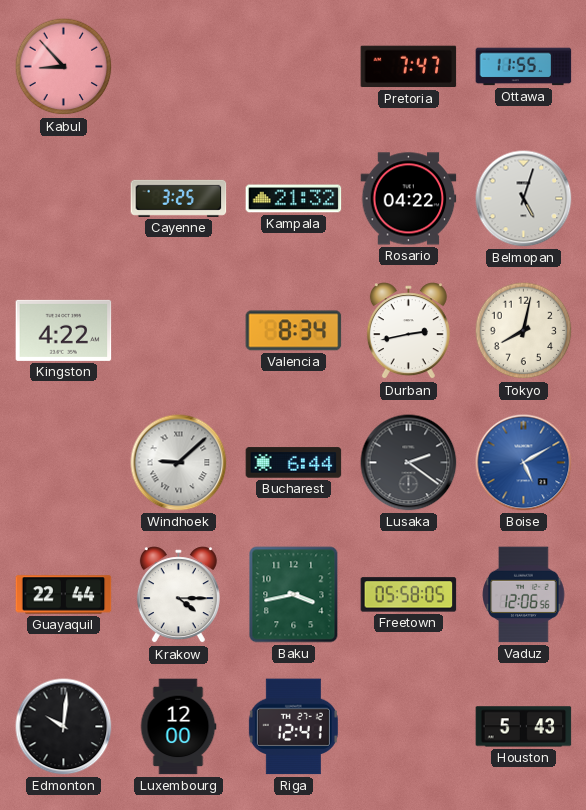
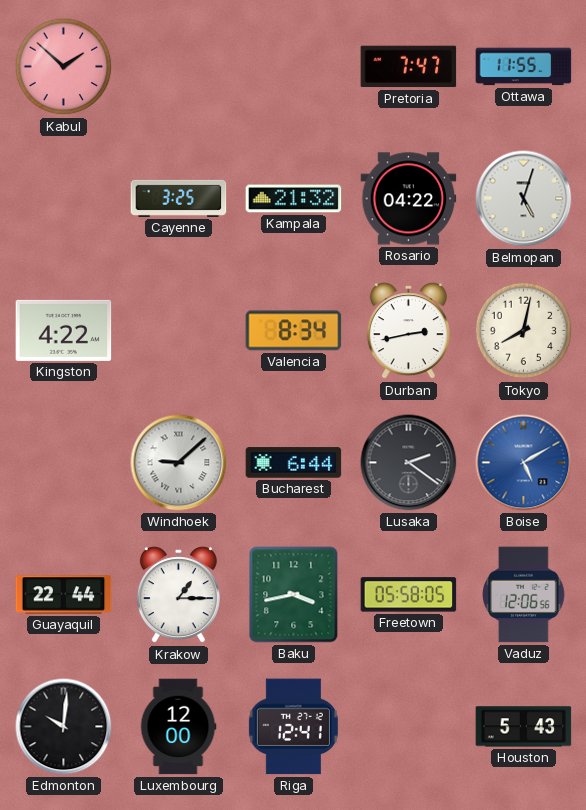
Kabul: 8:53 -> 1:52
Krakow: 4:15 -> 1:15
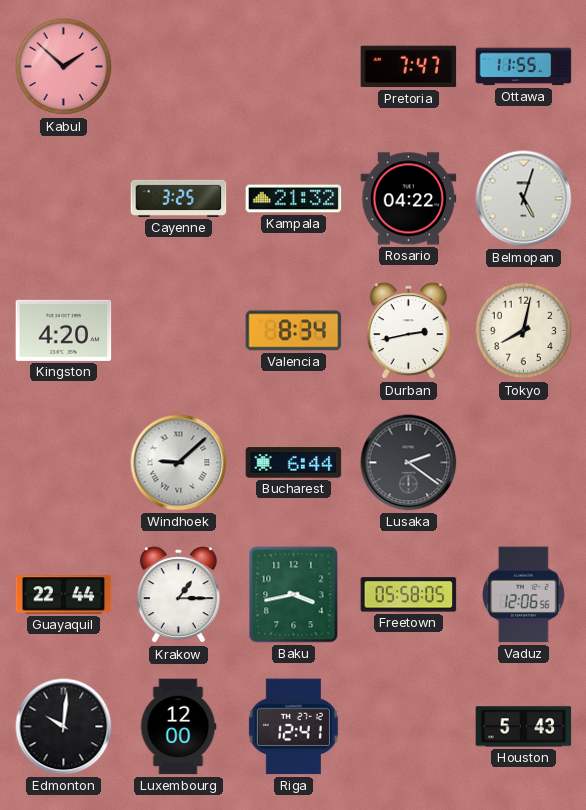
Kingston: 4:22 -> 4:20
Boise: 5:10 -> none
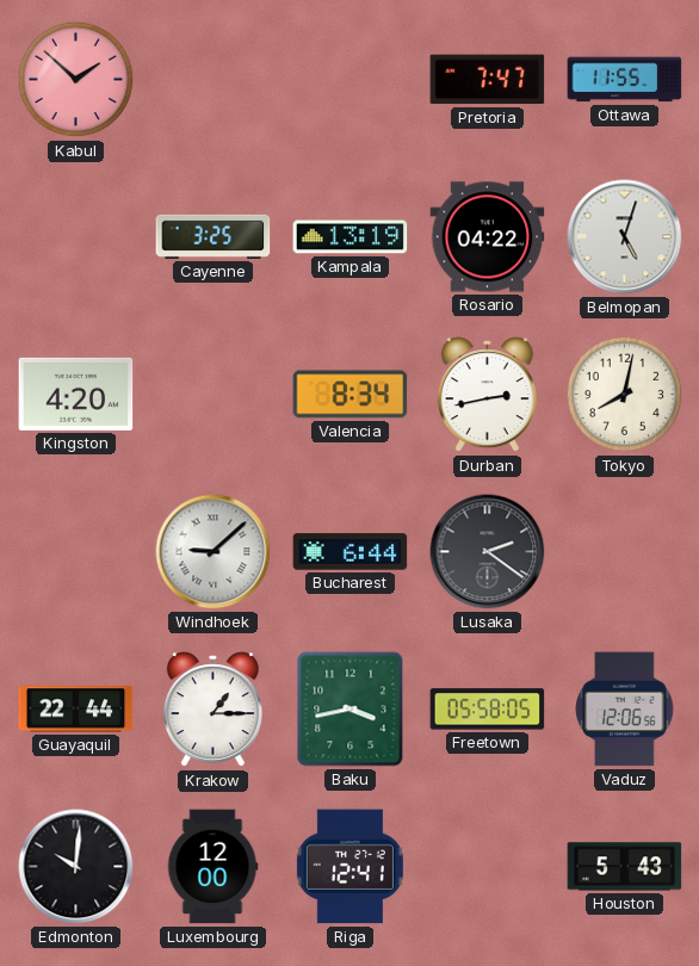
Kampala: 21:32 -> 13:19
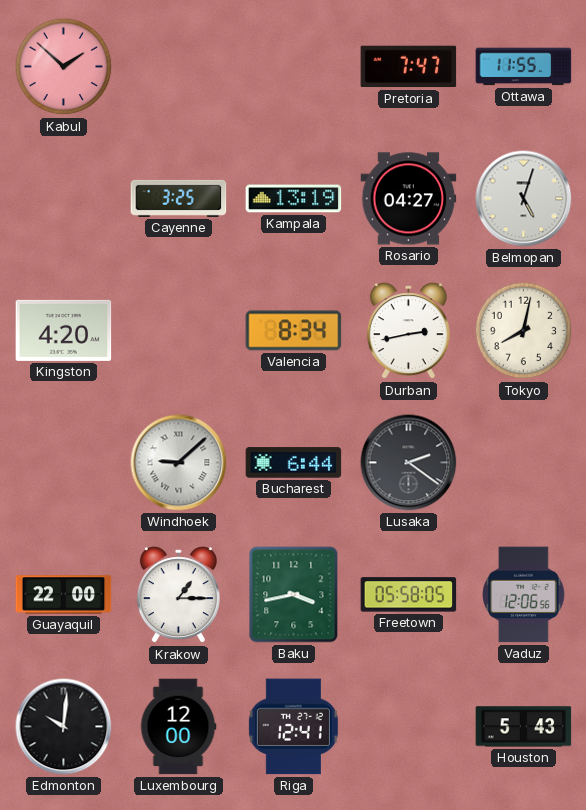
Rosario: 04:22 -> 04:27
Guayaquil: 22:44 -> 22:00
